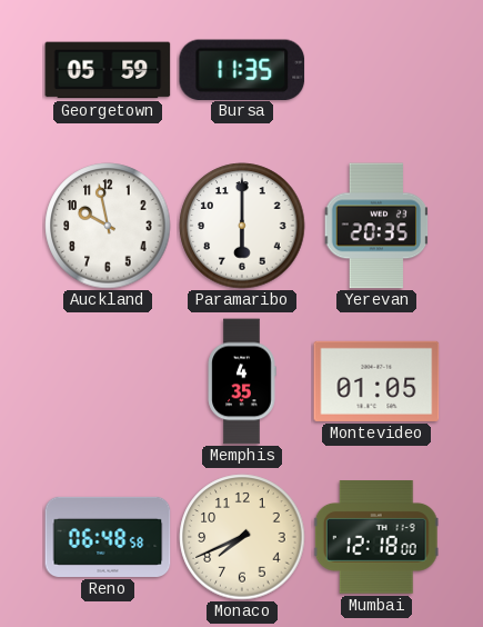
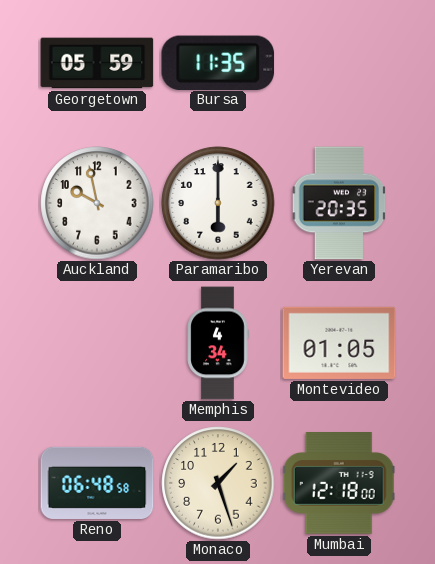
Memphis: 4:35 -> 4:34
Monaco: 7:41 -> 1:27
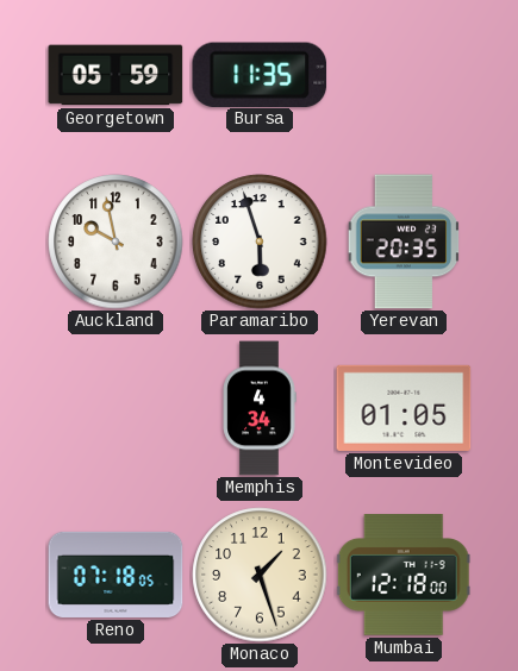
Paramaribo: 6:00 -> 5:57
Reno: 06:48 -> 07:18
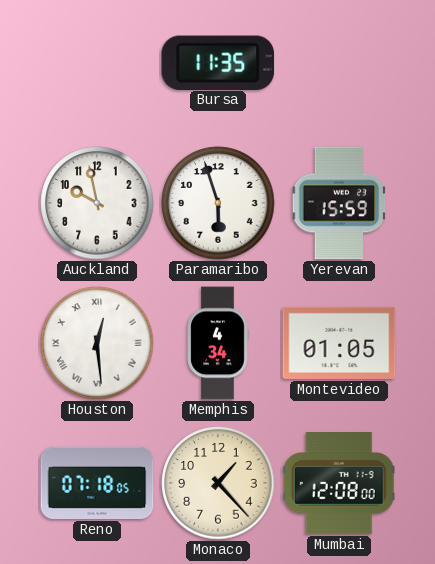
Georgetown: 05:59 -> none
Yerevan: 20:35 -> 15:59
Houston: none -> 12:29
Monaco: 1:27 -> 1:23
Mumbai: 12:18 -> 12:08
